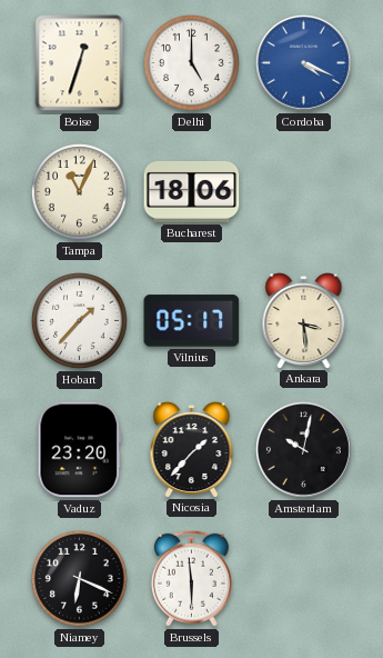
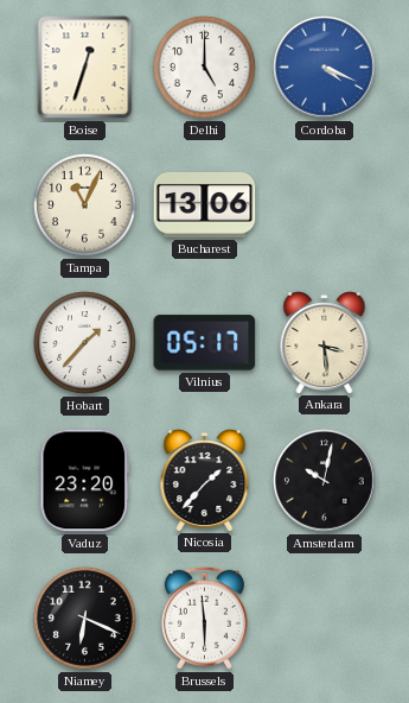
Bucharest: 18:06 -> 13:06
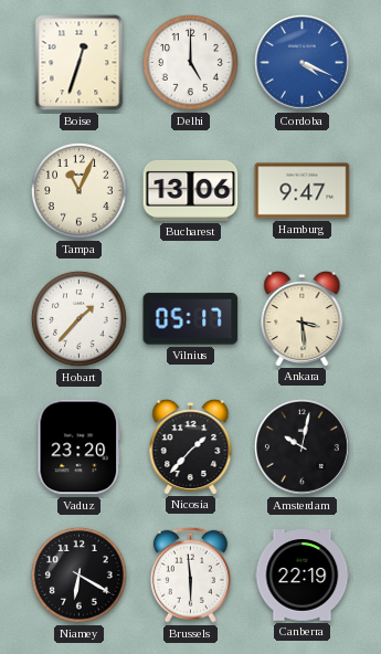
Hamburg: none -> 9:47
Niamey: 6:19 -> 6:20
Canberra: none -> 22:19
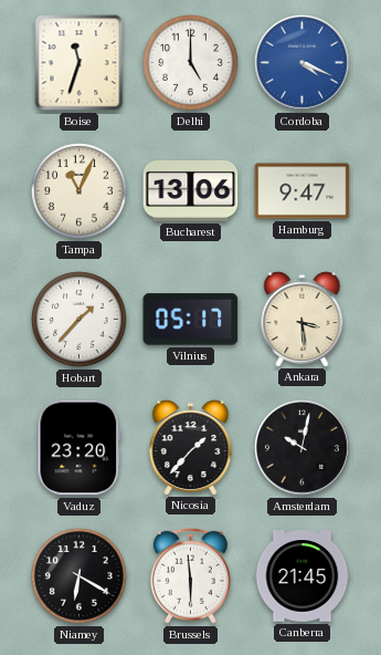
Boise: 12:33 -> 11:33
Canberra: 22:19 -> 21:45
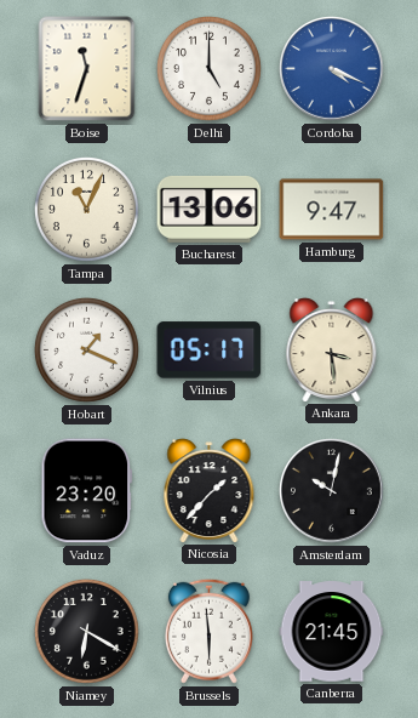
Hobart: 1:37 -> 1:19
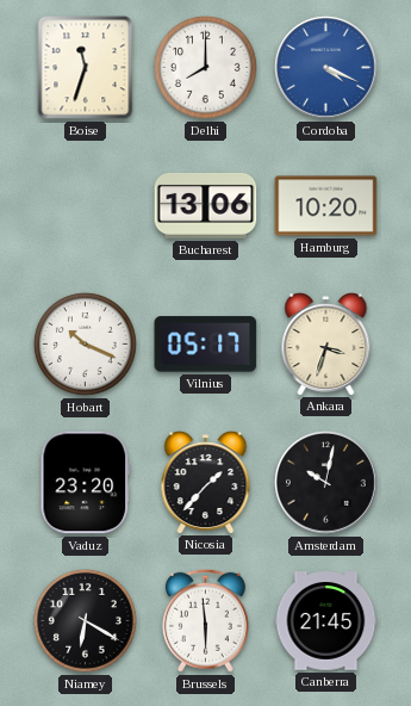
Delhi: 5:00 -> 8:00
Tampa: 11:04 -> none
Hamburg: 9:47 -> 10:20
Hobart: 1:19 -> 10:19
Ankara: 3:29 -> 3:33
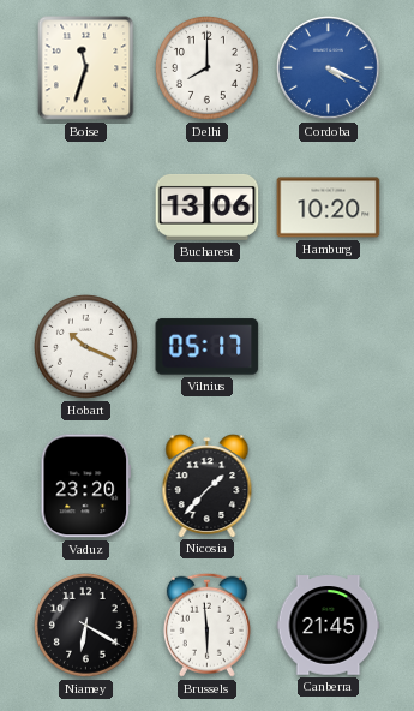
Ankara: 3:33 -> none
Amsterdam: 10:02 -> none
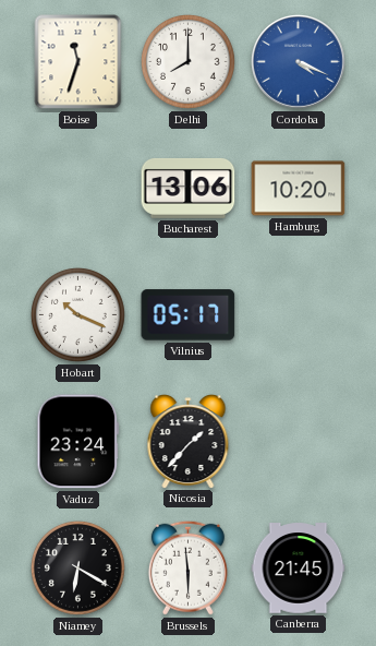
Vaduz: 23:20 -> 23:24
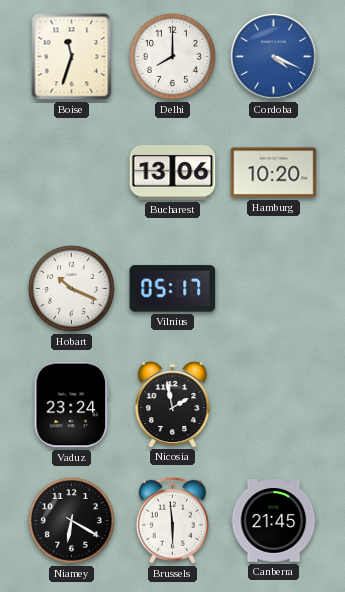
Nicosia: 1:37 -> 1:58
